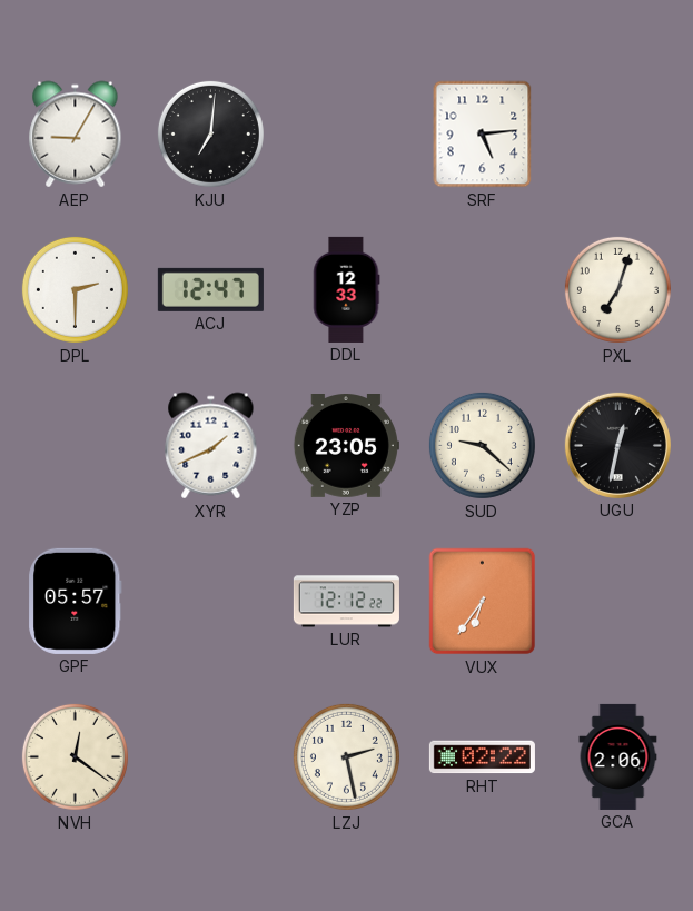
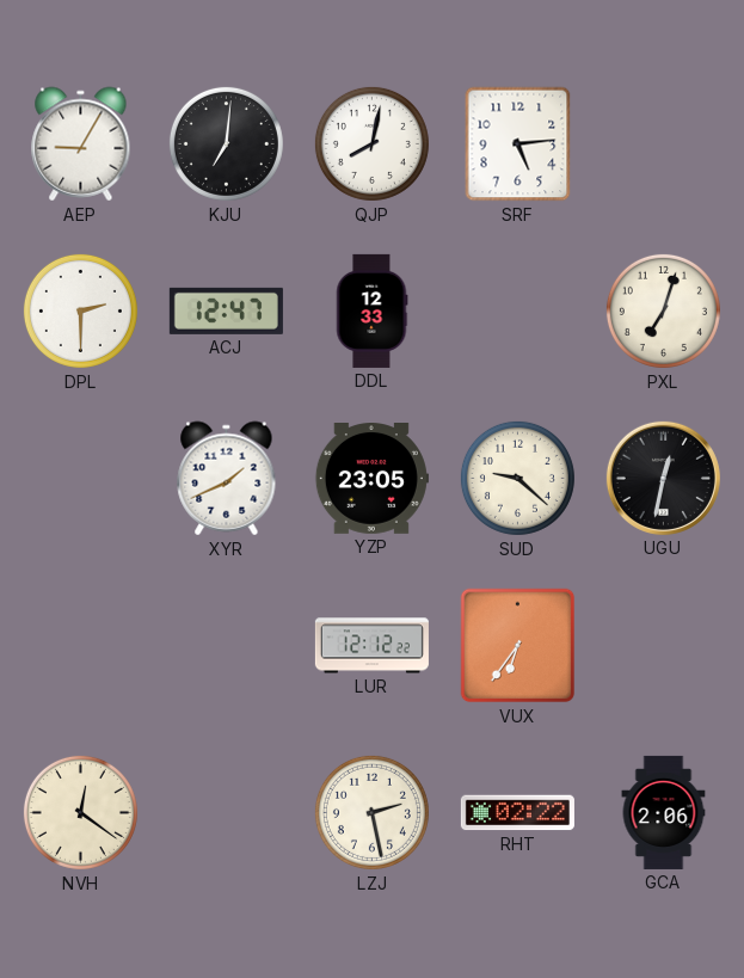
QJP: none -> 8:02
GPF: 05:57 -> none
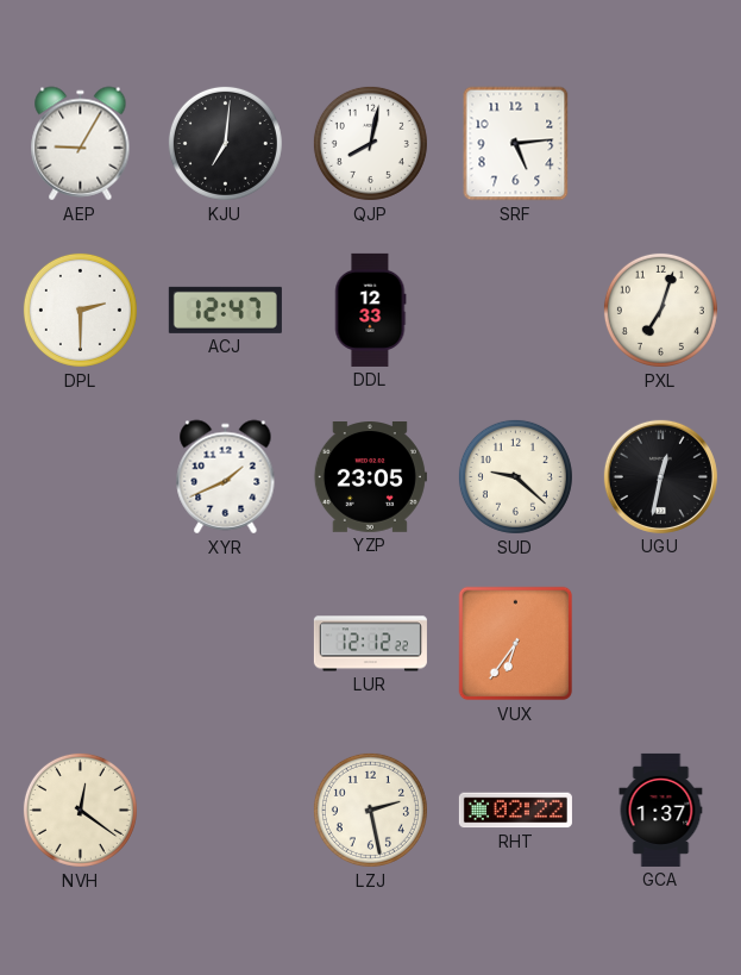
GCA: 2:06 -> 1:37
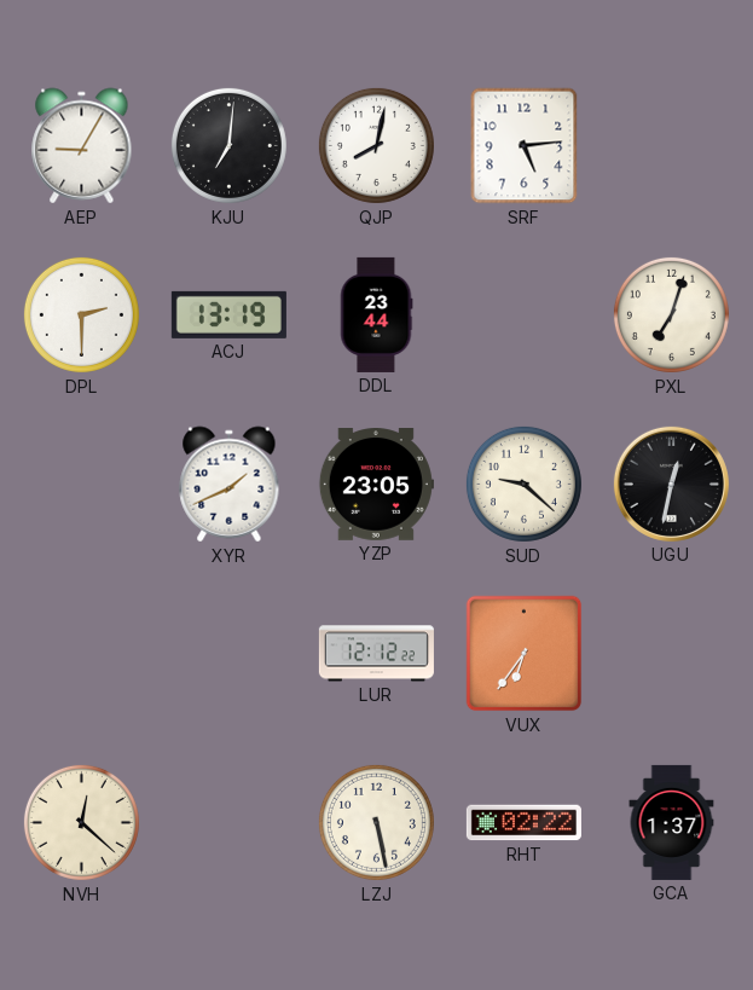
ACJ: 12:47 -> 13:19
DDL: 12:33 -> 23:44
NVH: 12:21 -> 12:22
LZJ: 2:28 -> 5:28
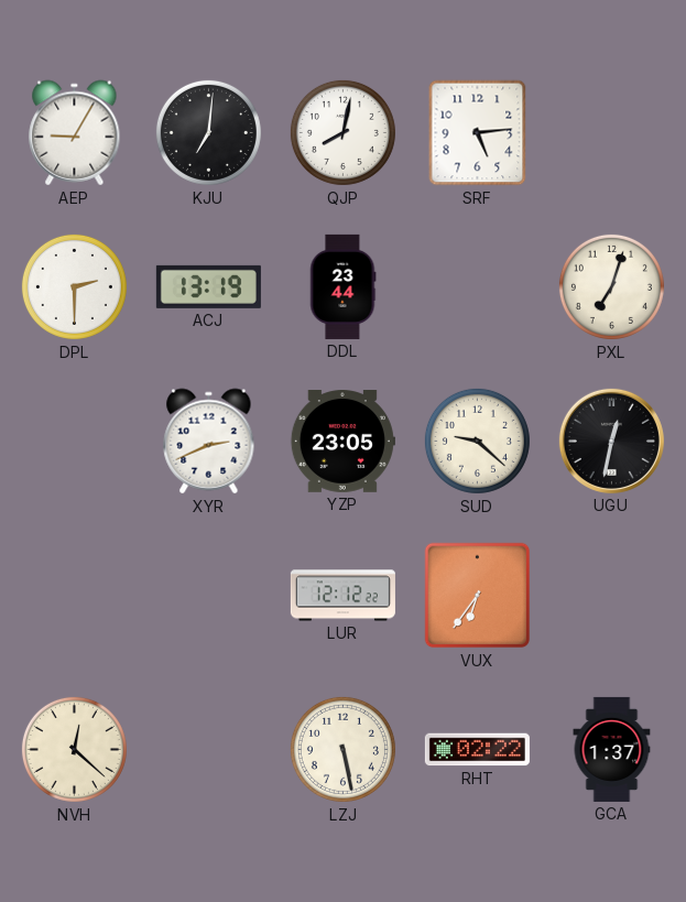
XYR: 1:41 -> 2:41
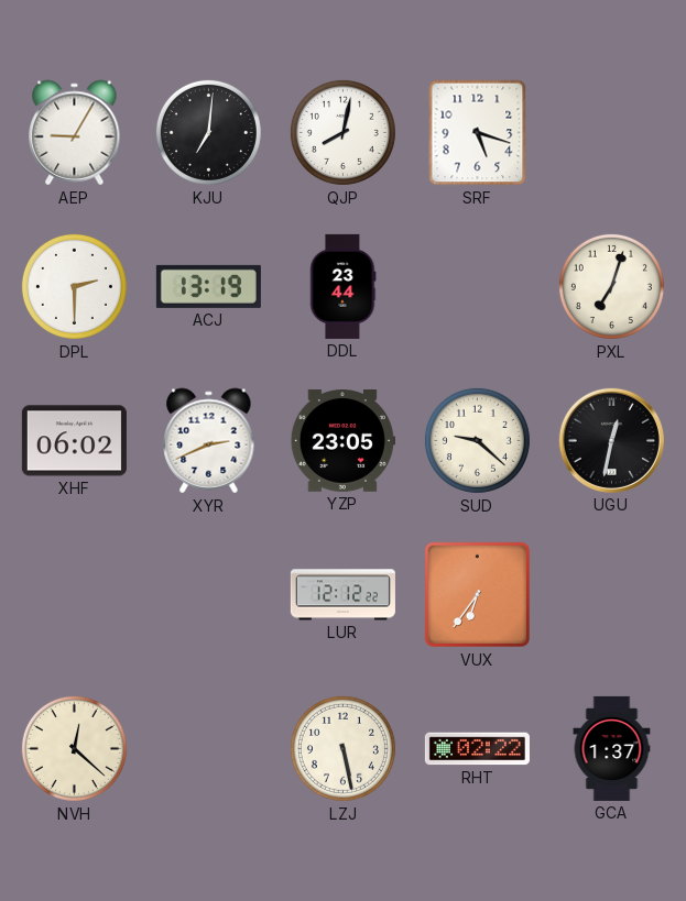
SRF: 5:14 -> 5:18
XHF: none -> 06:02
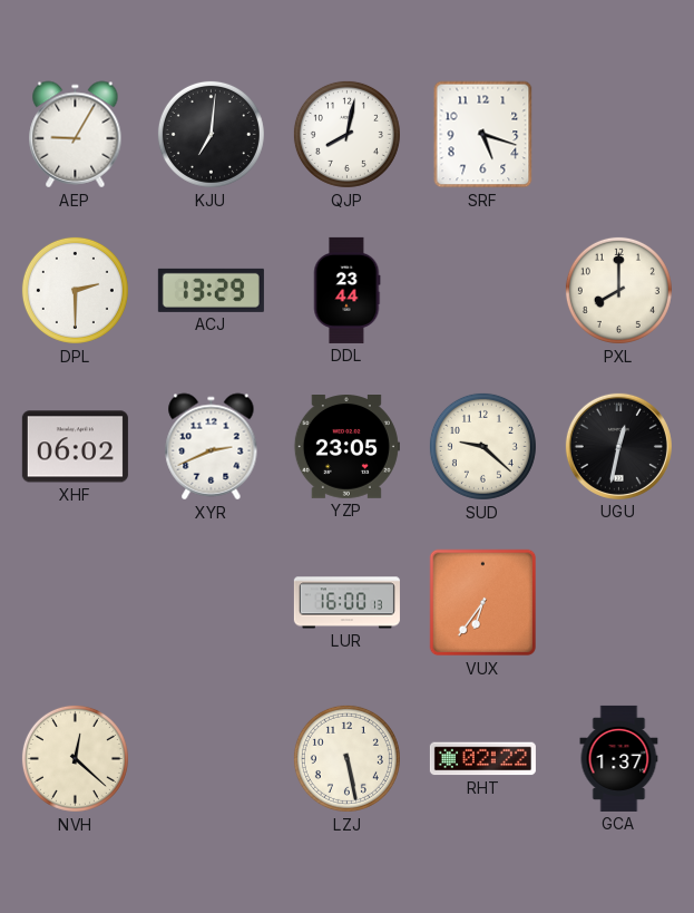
ACJ: 13:19 -> 13:29
PXL: 7:03 -> 8:00
LUR: 12:12 -> 16:00
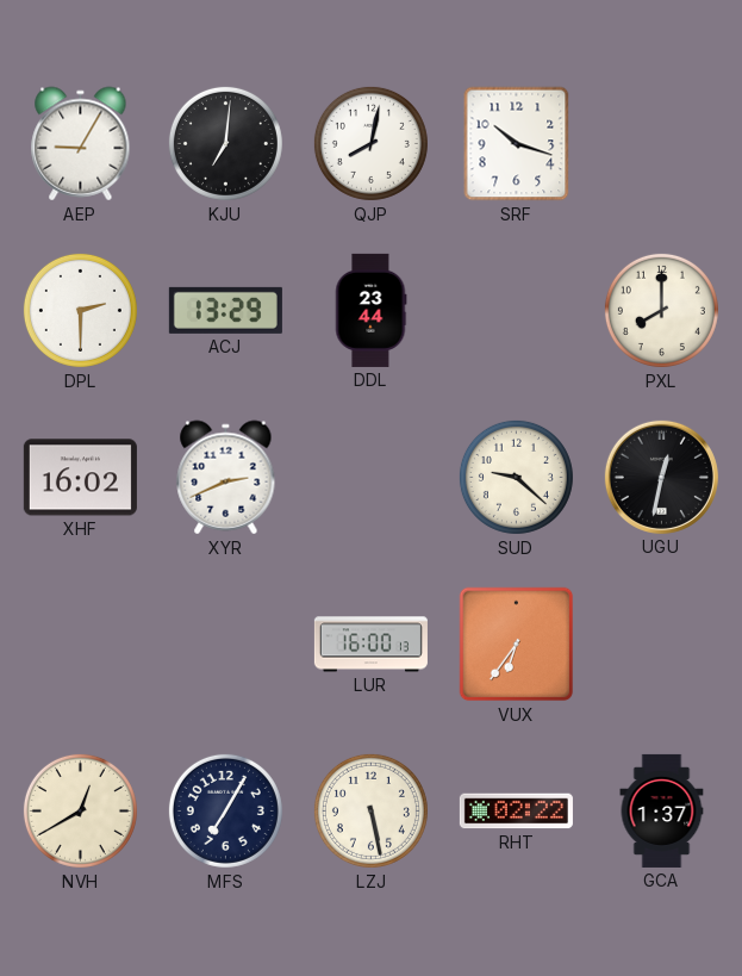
SRF: 5:18 -> 10:18
XHF: 06:02 -> 16:02
YZP: 23:05 -> none
NVH: 12:22 -> 12:40
MFS: none -> 7:05
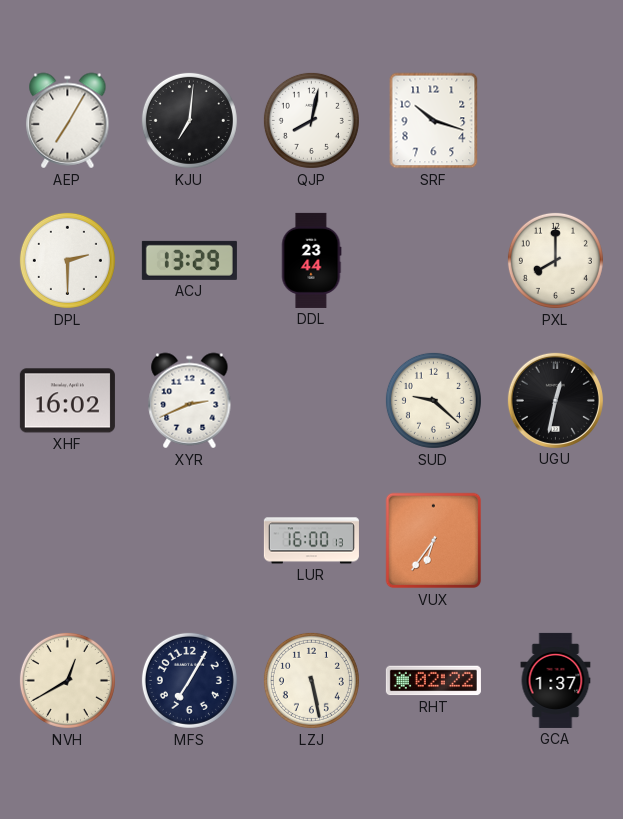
AEP: 9:05 -> 7:05
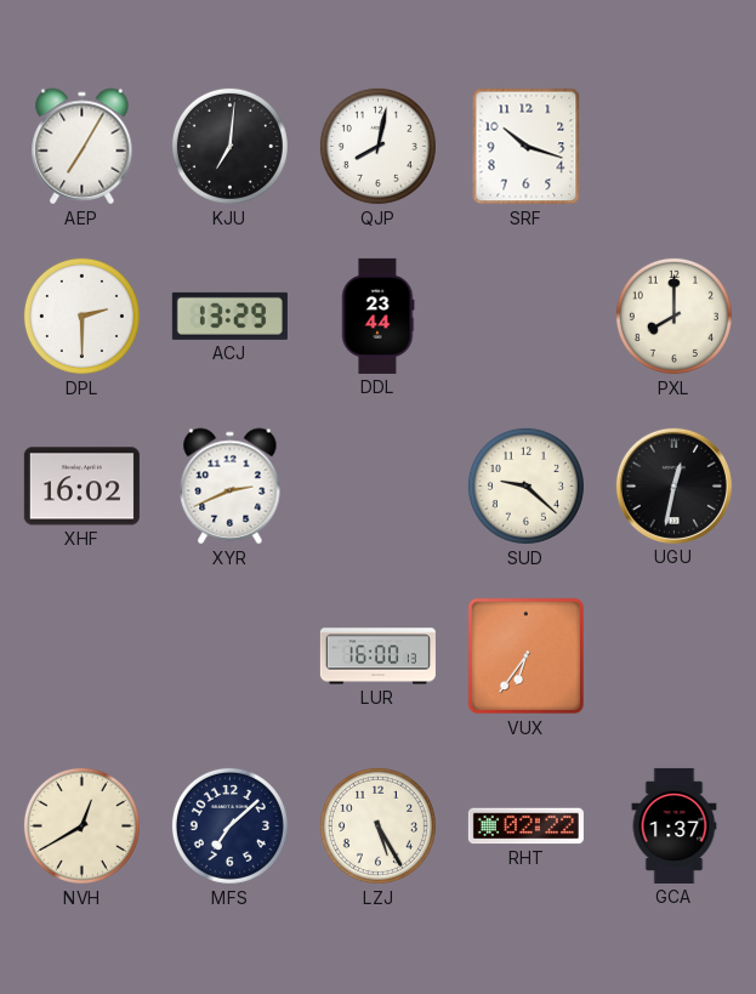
MFS: 7:05 -> 7:08
LZJ: 5:28 -> 5:25
